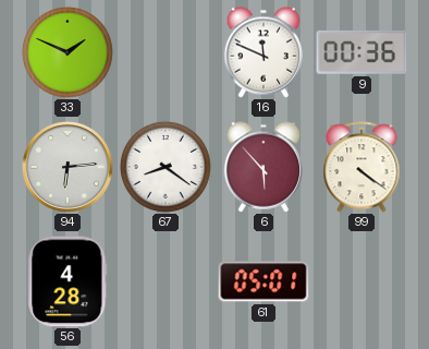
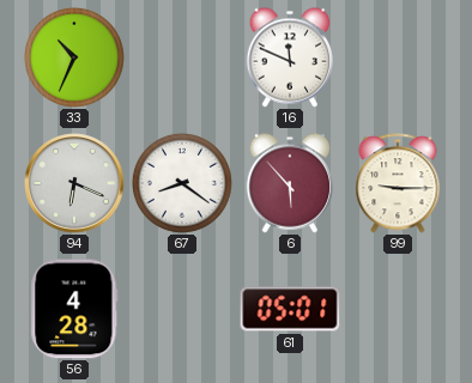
33: 1:49 -> 10:34
9: 00:36 -> none
94: 6:14 -> 6:19
99: 4:21 -> 9:15
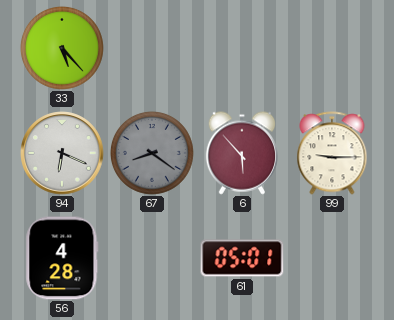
33: 10:34 -> 5:23
16: 11:49 -> none
67 dial: white -> grey
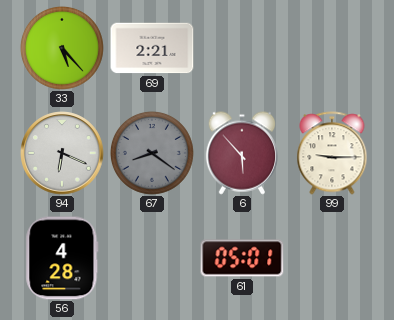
69: none -> 2:21
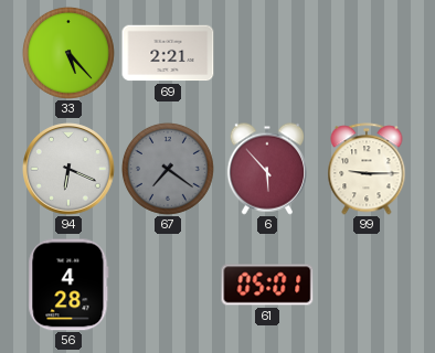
67: 8:21 -> 7:21
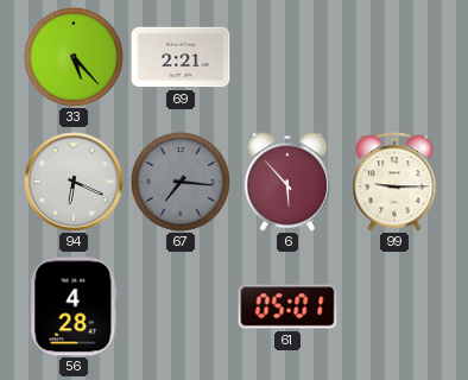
67: 7:21 -> 7:16
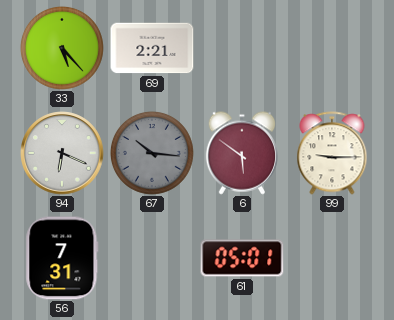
67: 7:16 -> 10:16
6: 5:53 -> 5:51
56: 4:28 -> 7:31
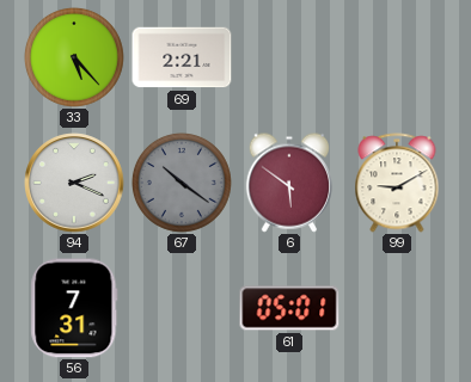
94: 6:19 -> 2:19
67: 10:16 -> 10:21
99: 9:15 -> 9:10
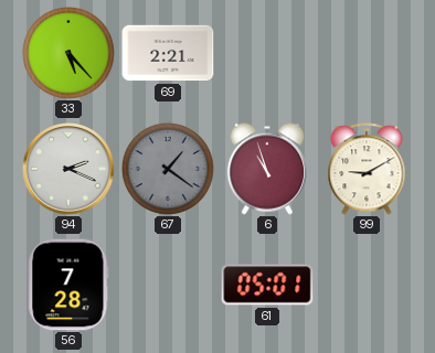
67: 10:21 -> 1:21
6: 5:51 -> 10:57
56: 7:31 -> 7:28
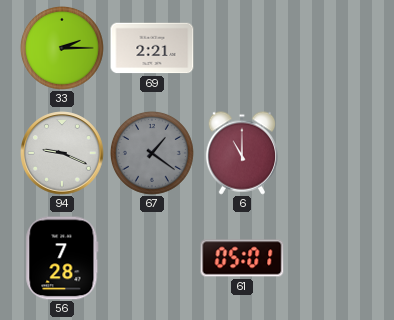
33: 5:23 -> 2:15
94: 2:19 -> 9:19
6: 10:57 -> 11:00
99: 9:10 -> none
